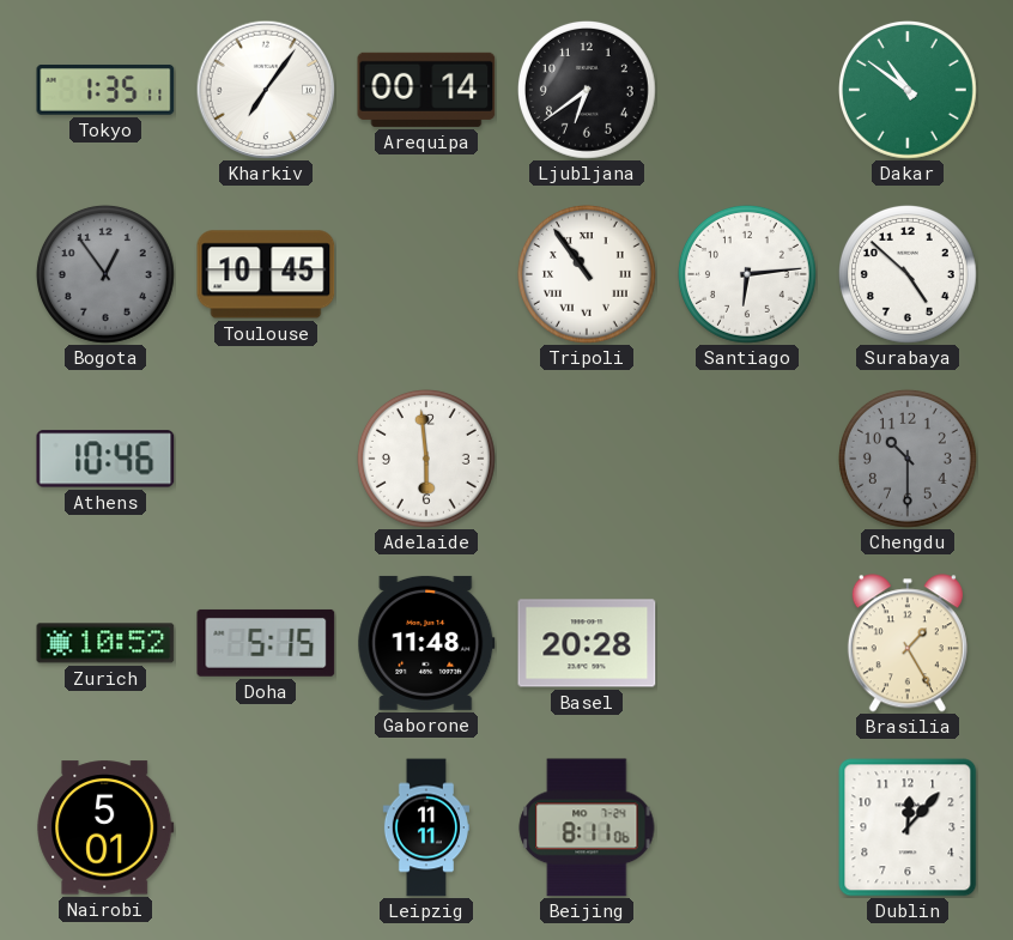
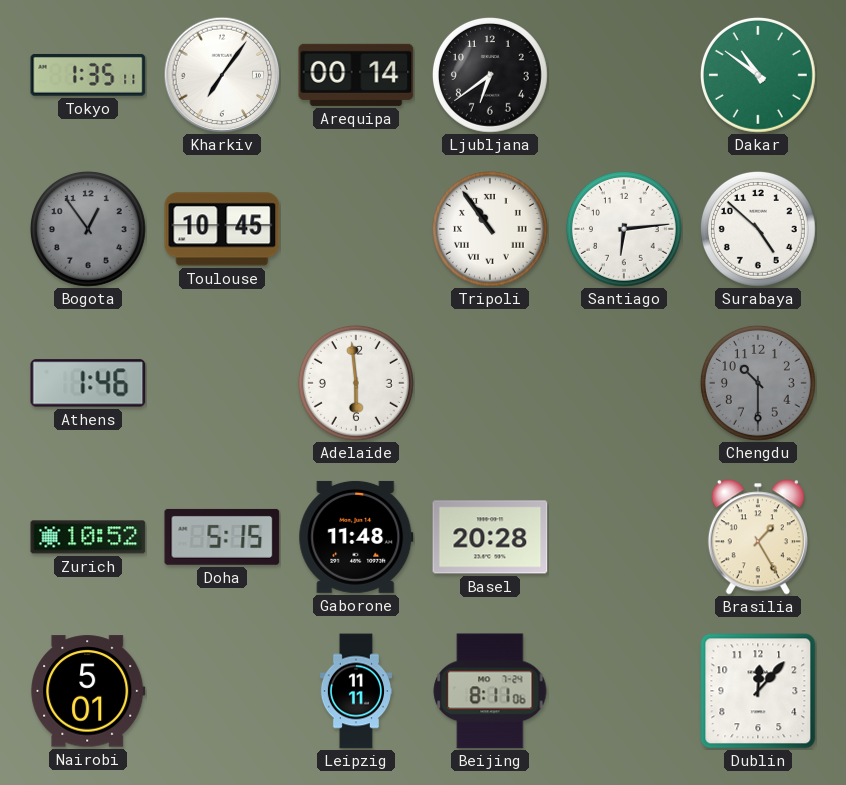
Athens: 10:46 -> 1:46
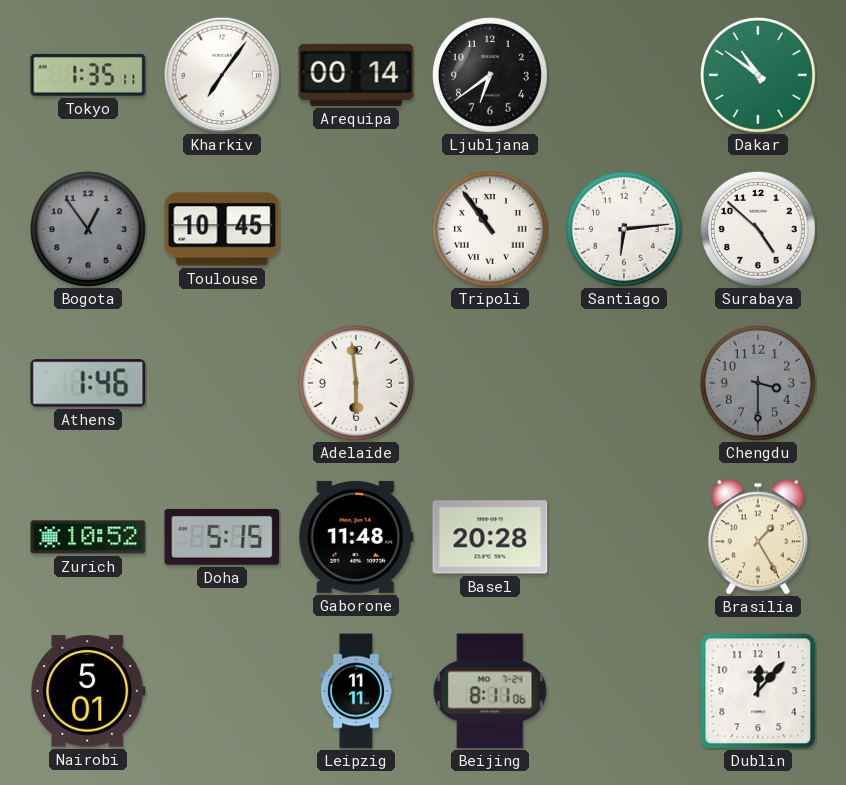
Chengdu: 10:30 -> 3:30
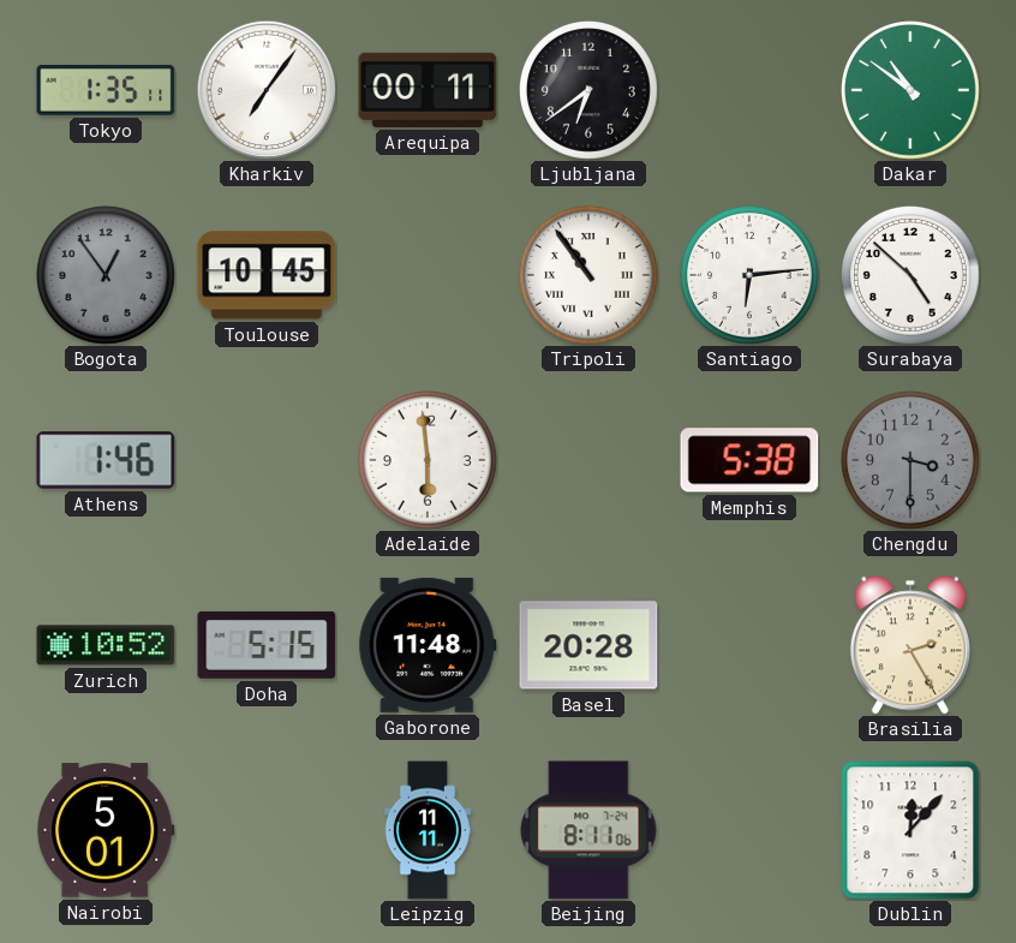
Arequipa: 00:14 -> 00:11
Memphis: none -> 5:38
Brasilia: 1:25 -> 2:25
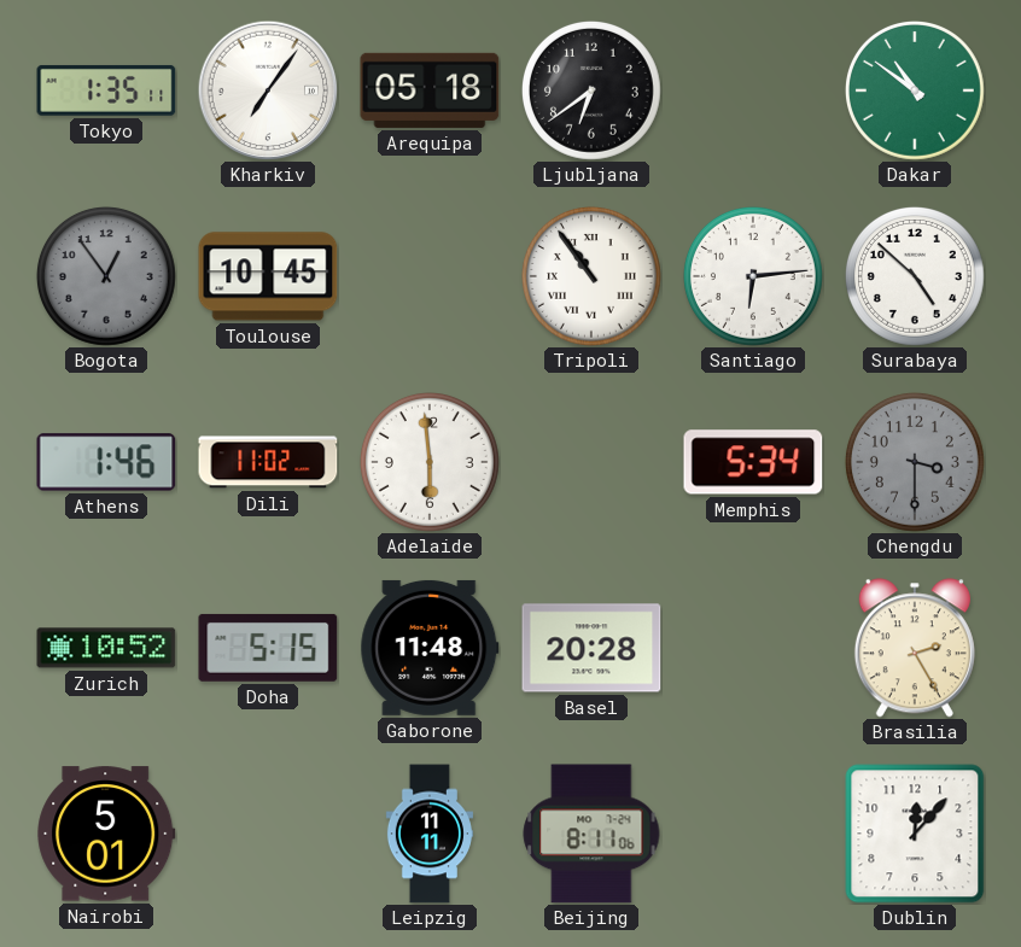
Arequipa: 00:11 -> 05:18
Dili: none -> 11:02
Memphis: 5:38 -> 5:34
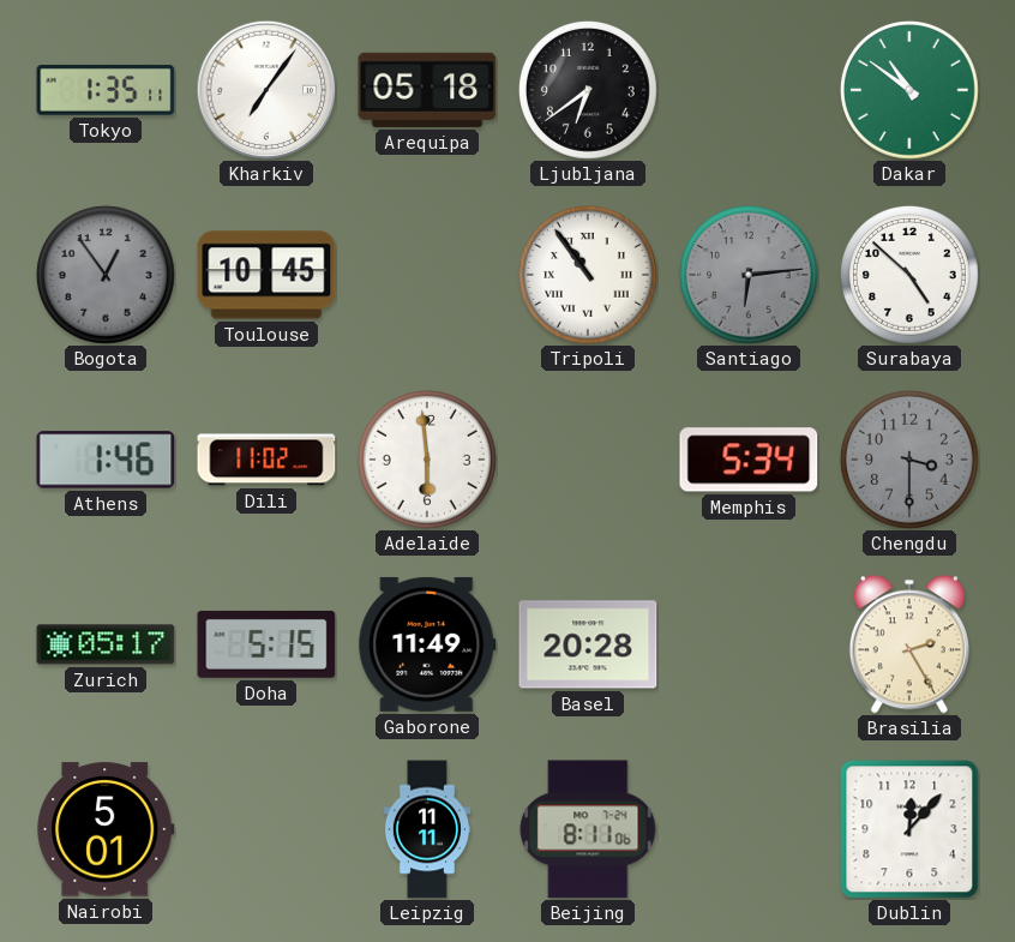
Santiago dial: white -> grey
Zurich: 10:52 -> 05:17
Gaborone: 11:48 -> 11:49
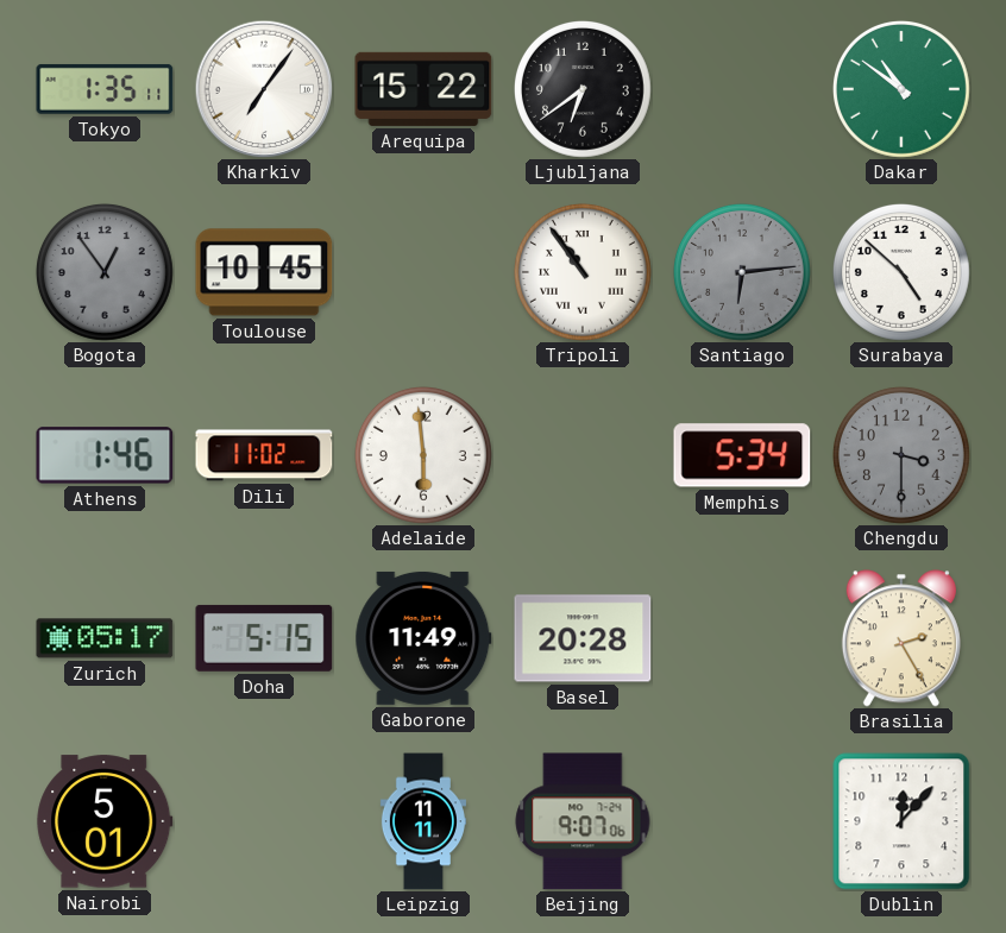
Arequipa: 05:18 -> 15:22
Beijing: 8:11 -> 9:07
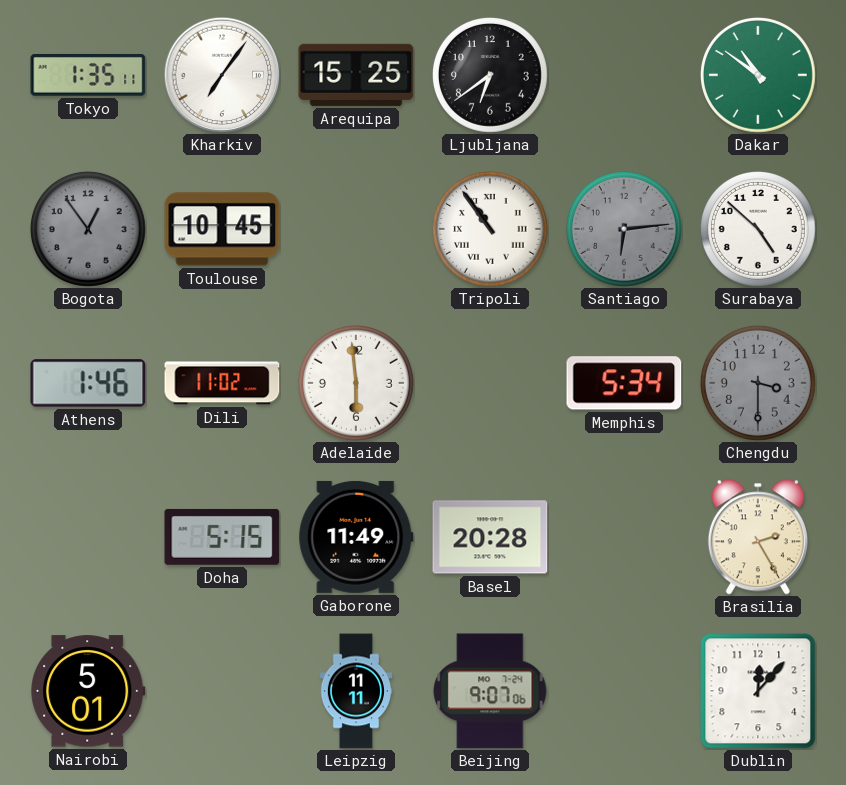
Arequipa: 15:22 -> 15:25
Zurich: 05:17 -> none
